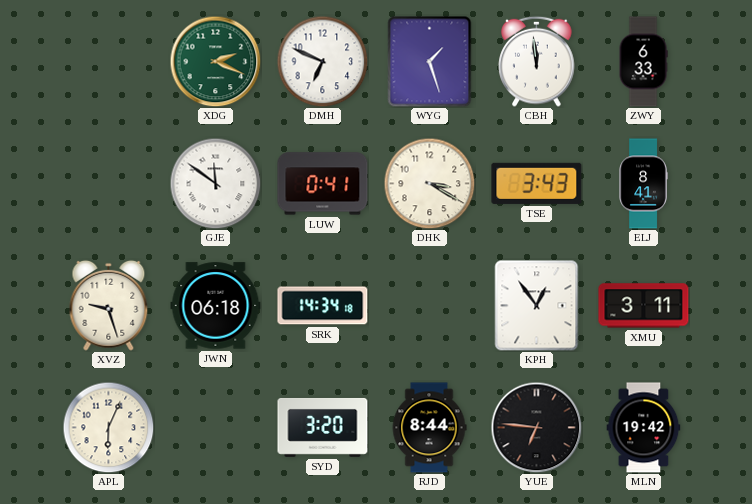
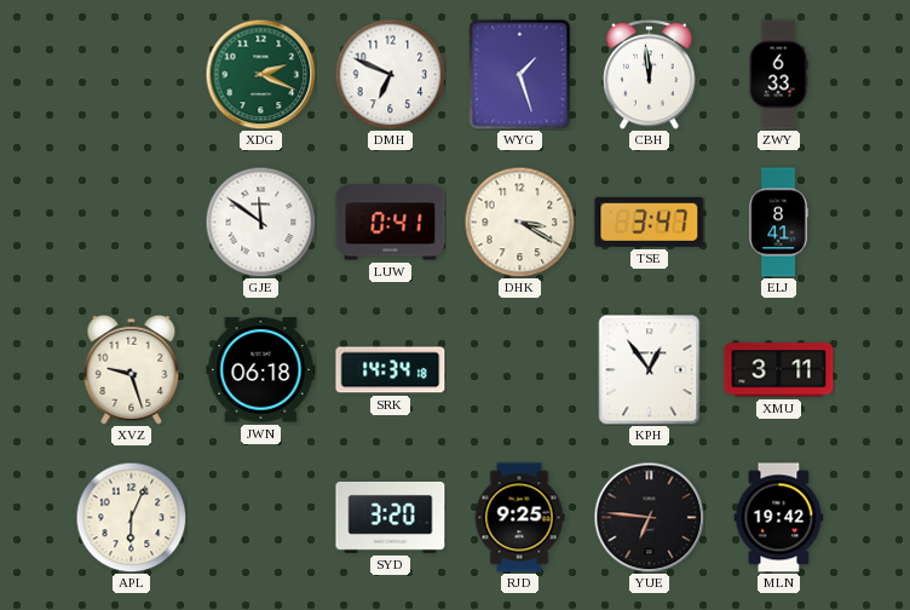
TSE: 3:43 -> 3:47
RJD: 8:44 -> 9:25
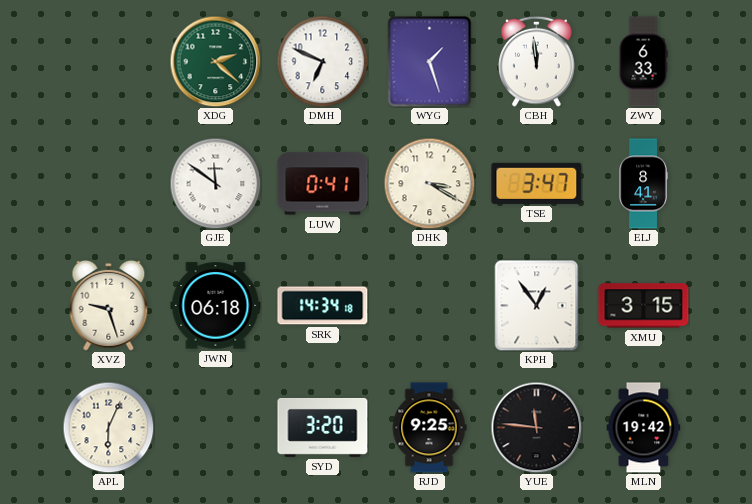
XDG: 2:19 -> 2:22
XMU: 3:11 -> 3:15
YUE: 6:46 -> 11:46
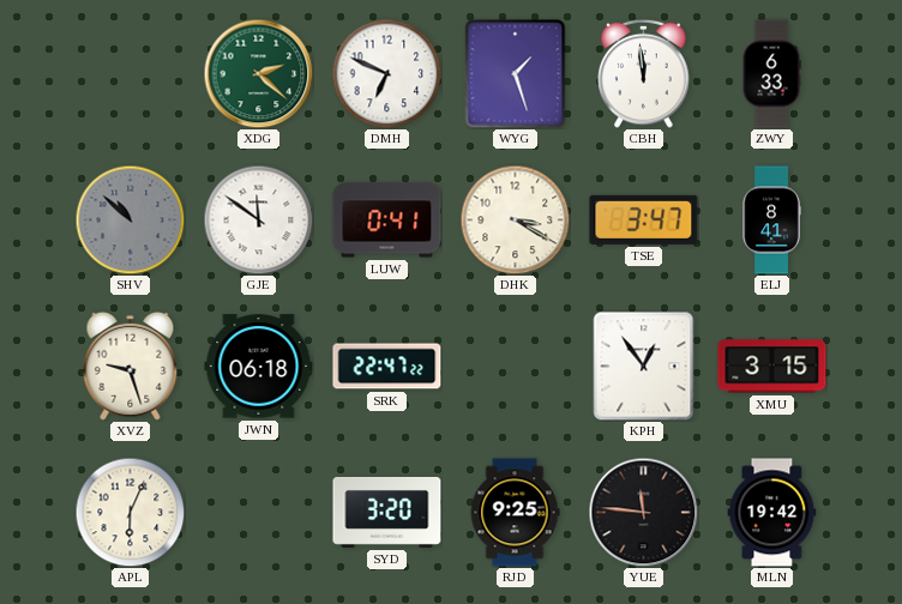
SHV: none -> 10:52
SRK: 14:34 -> 22:47
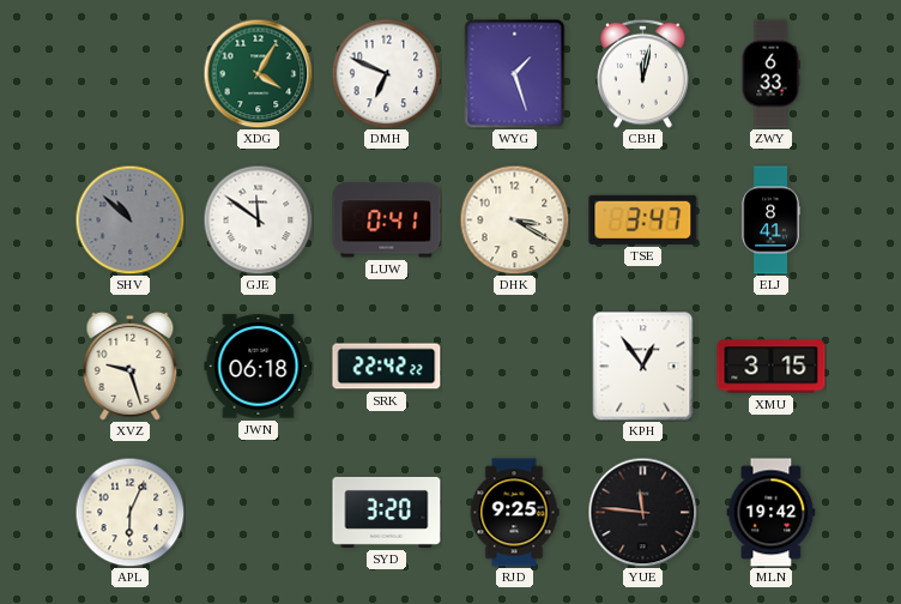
XDG: 2:22 -> 4:05
CBH: 11:59 -> 12:02
SRK: 22:47 -> 22:42
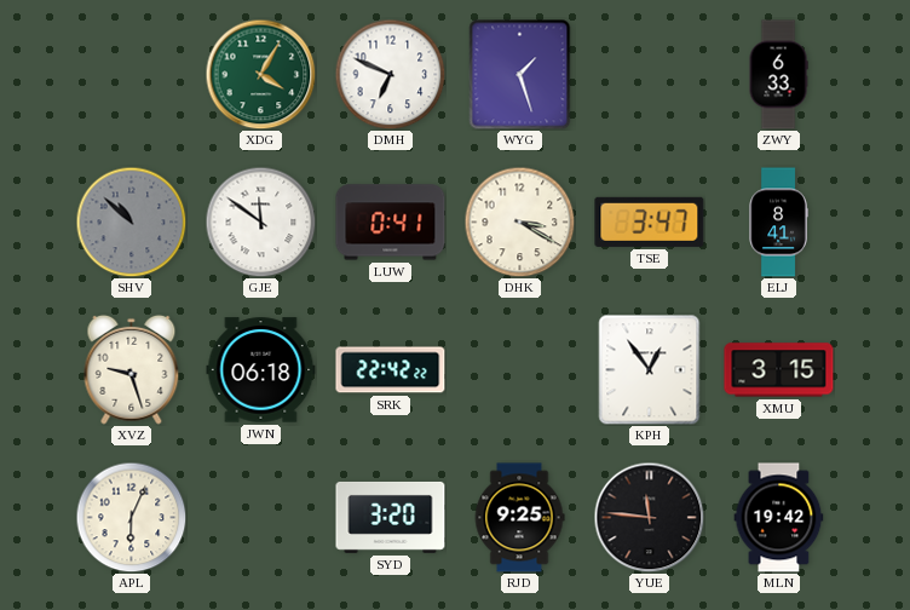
CBH: 12:02 -> none
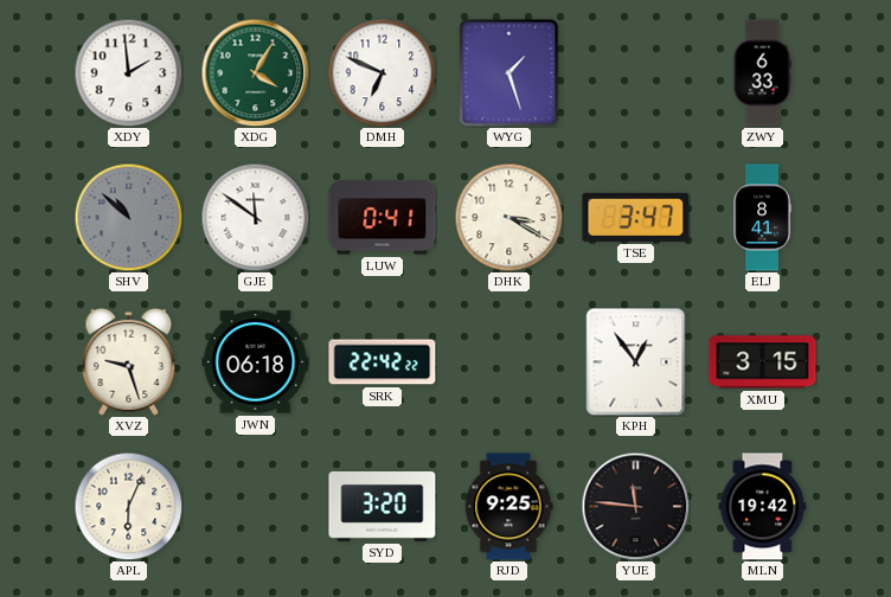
XDY: none -> 1:59
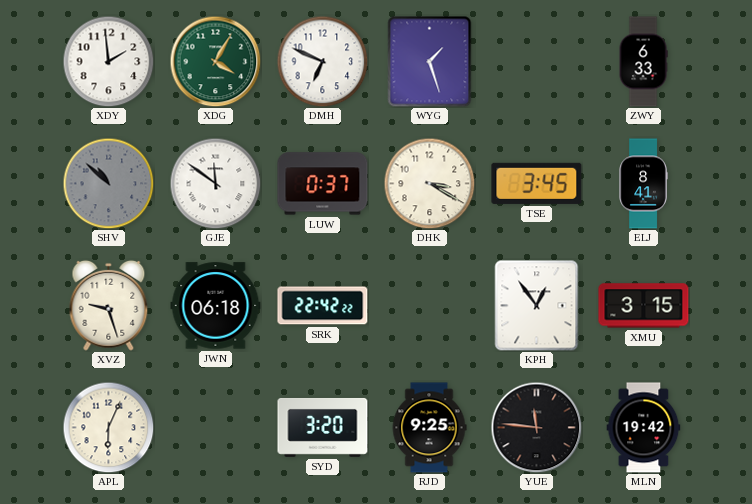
LUW: 0:41 -> 0:37
TSE: 3:47 -> 3:45
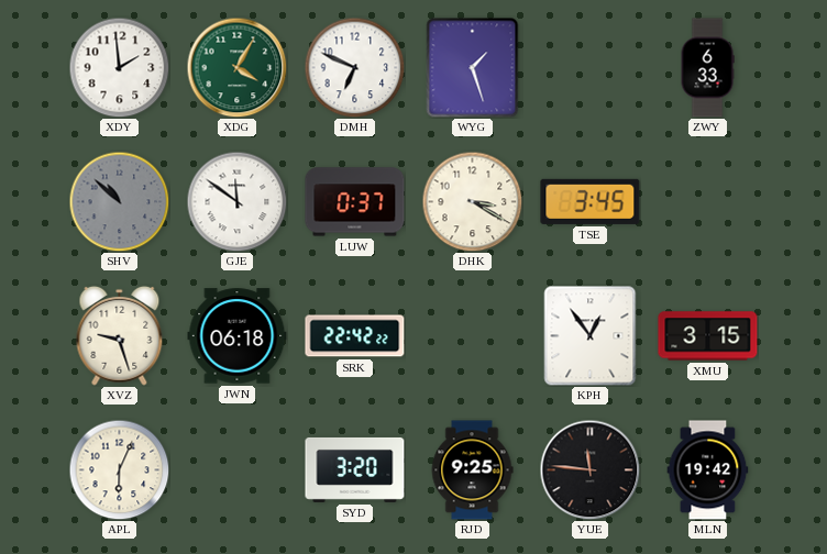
ELJ: 8:41 -> none
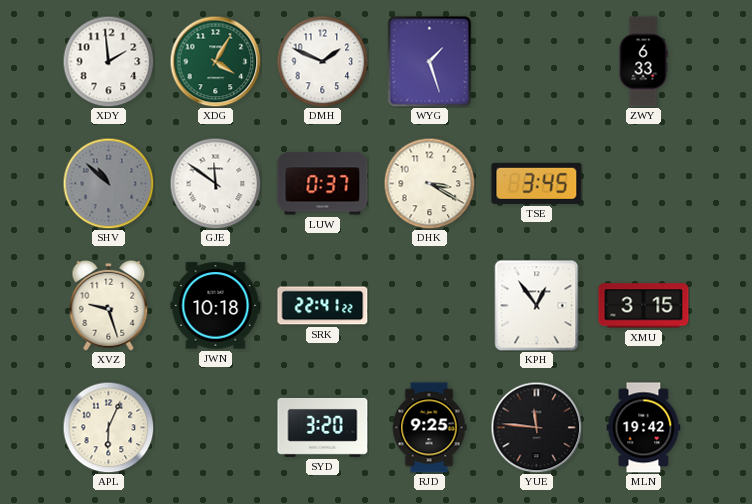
DMH: 6:49 -> 1:49
JWN: 06:18 -> 10:18
SRK: 22:42 -> 22:41
